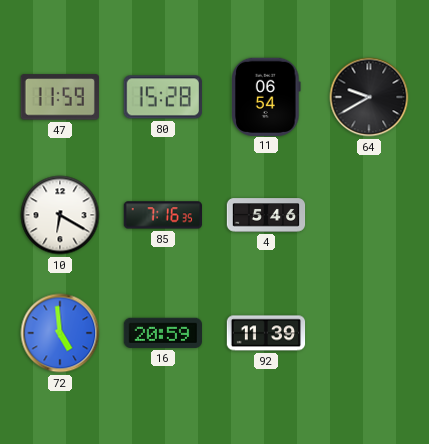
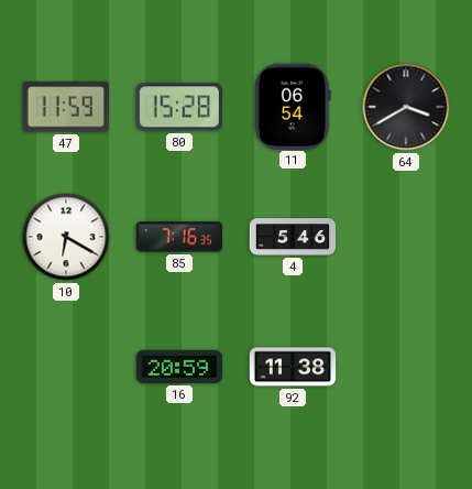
64: 9:40 -> 3:40
72: 4:59 -> none
92: 11:39 -> 11:38
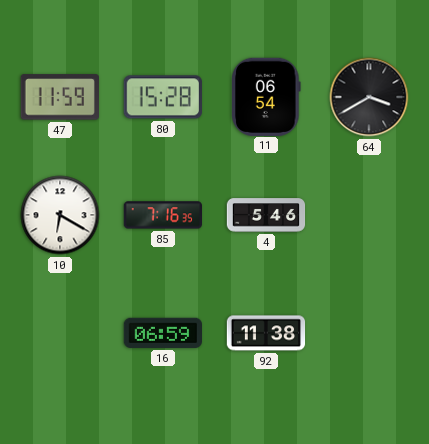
16: 20:59 -> 06:59
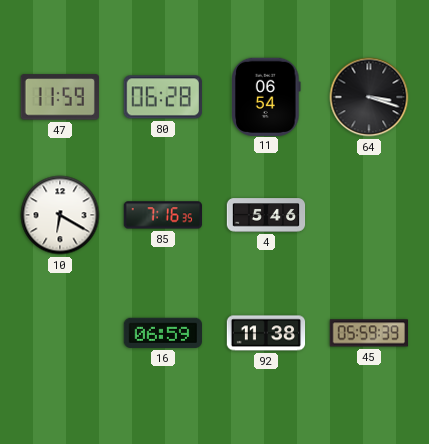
80: 15:28 -> 06:28
64: 3:40 -> 3:18
45: none -> 05:59
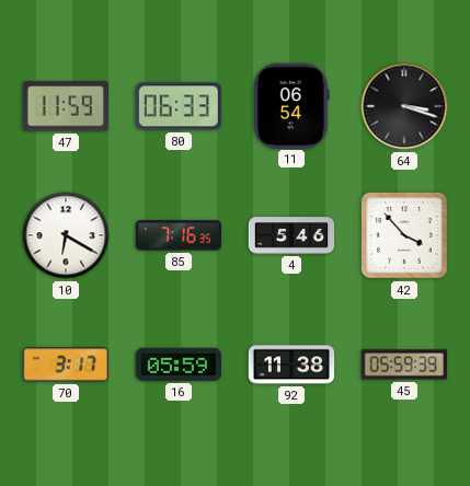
80: 06:28 -> 06:33
42: none -> 3:53
70: none -> 3:17
16: 06:59 -> 05:59
